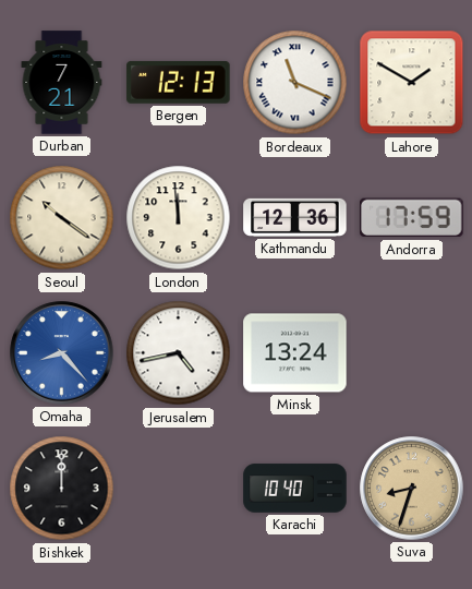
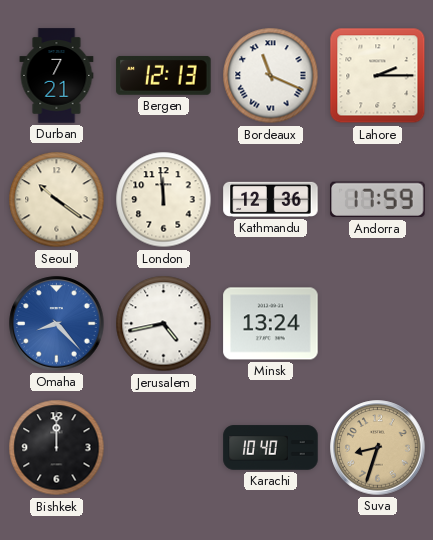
Lahore: 1:50 -> 2:15
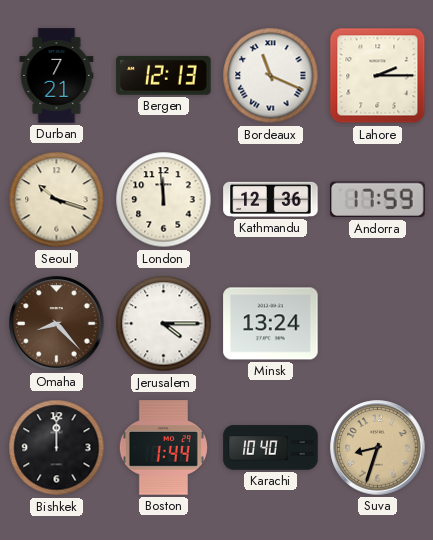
Seoul: 10:21 -> 10:18
Omaha dial: blue -> brown
Jerusalem: 4:43 -> 4:15
Boston: none -> 1:44
